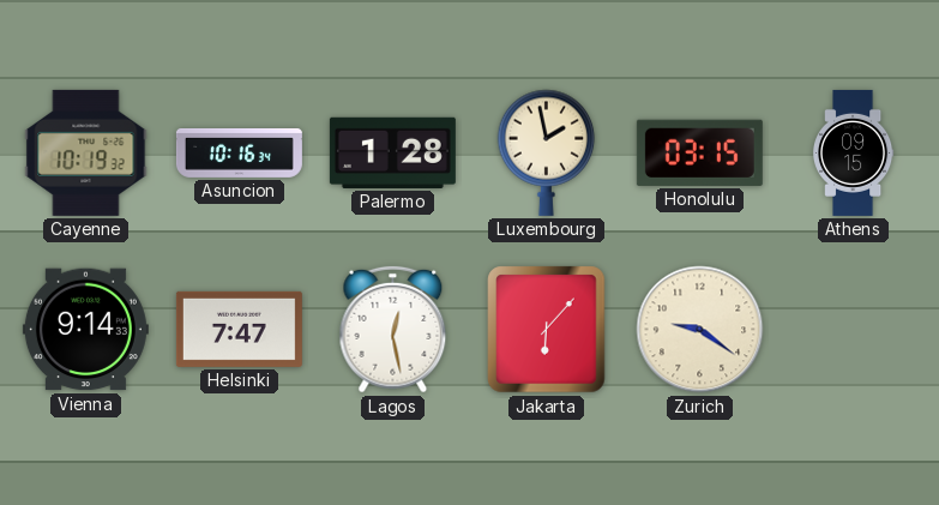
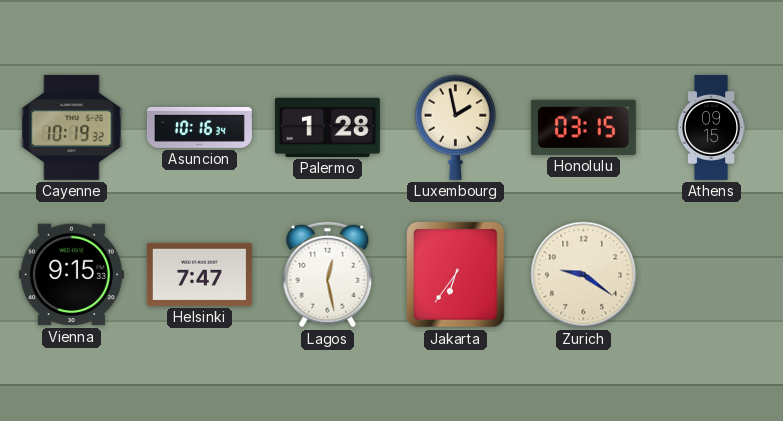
Vienna: 9:14 -> 9:15
Jakarta: 6:07 -> 6:36
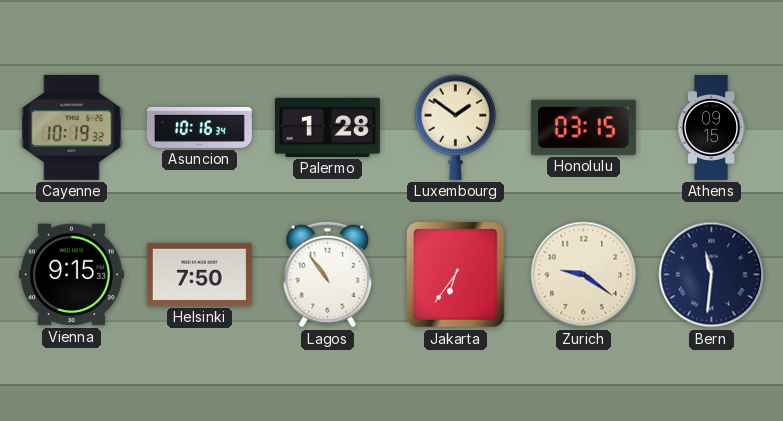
Luxembourg: 1:58 -> 1:51
Helsinki: 7:47 -> 7:50
Lagos: 12:28 -> 10:54
Bern: none -> 11:31
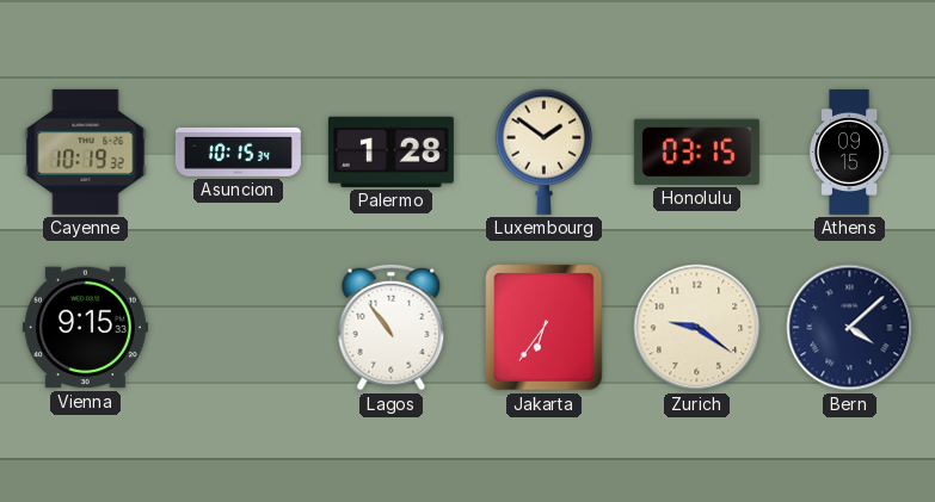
Asuncion: 10:16 -> 10:15
Helsinki: 7:50 -> none
Bern: 11:31 -> 4:08
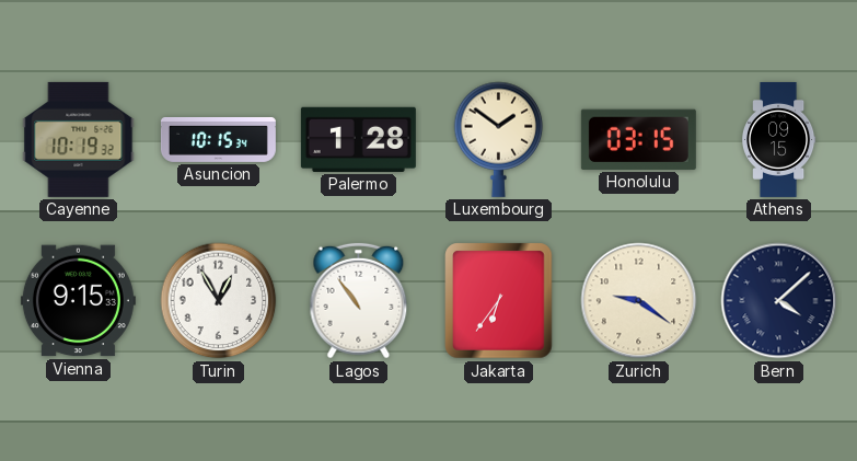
Turin: none -> 12:55
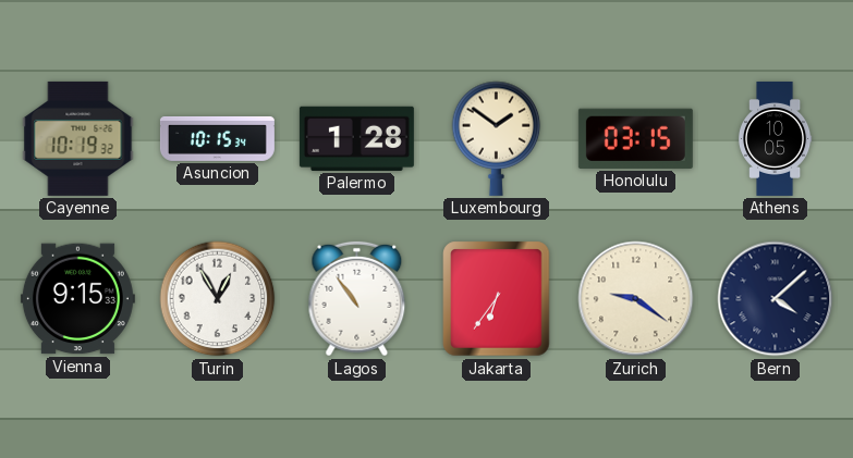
Athens: 09:15 -> 10:05
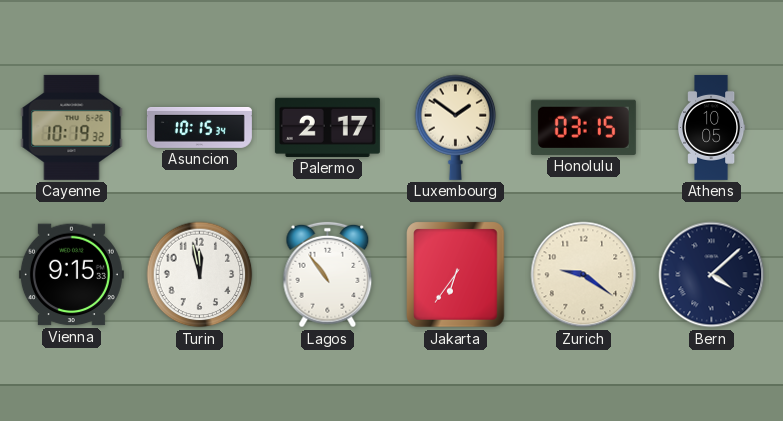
Palermo: 1:28 -> 2:17
Turin: 12:55 -> 11:58
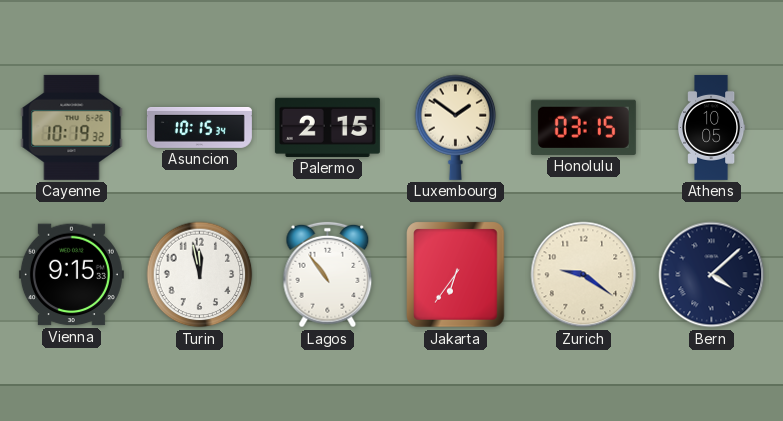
Palermo: 2:17 -> 2:15
